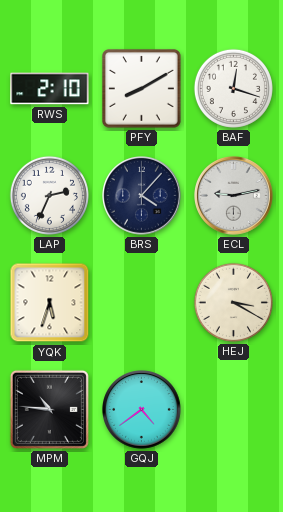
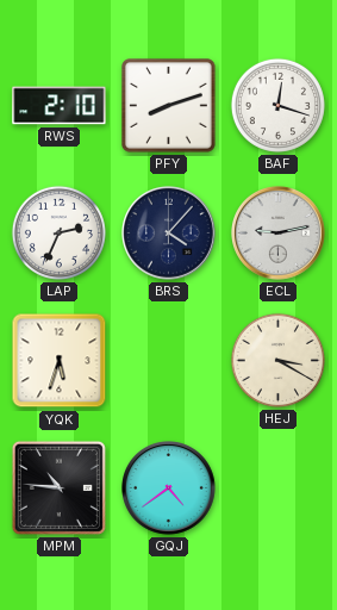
PFY: 8:10 -> 8:12
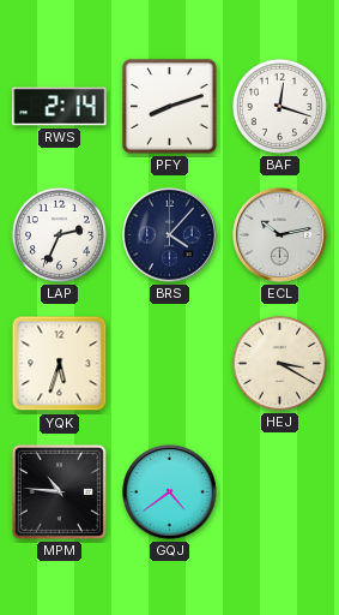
RWS: 2:10 -> 2:14
ECL: 9:13 -> 10:13
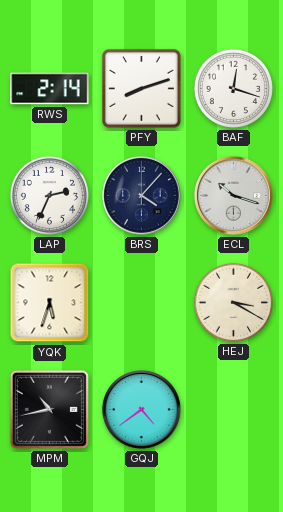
ECL: 10:13 -> 10:18
MPM: 10:46 -> 10:43
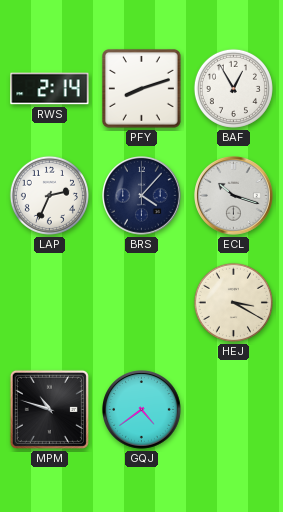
BAF: 12:18 -> 12:55
YQK: 5:33 -> none
MPM: 10:43 -> 10:48
